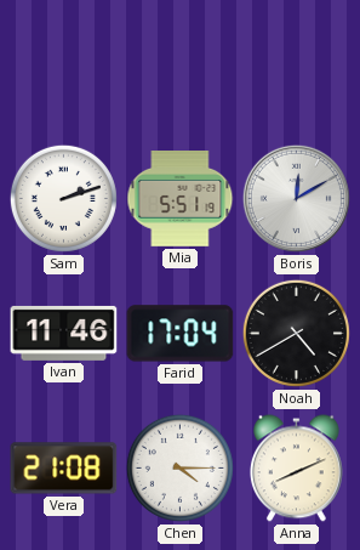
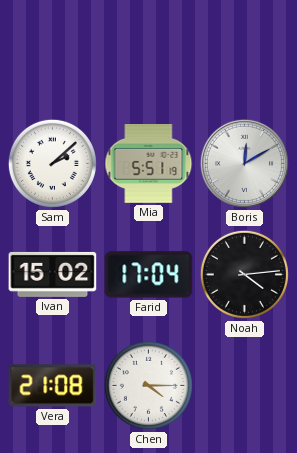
Sam: 2:12 -> 2:08
Ivan: 11:46 -> 15:02
Noah: 4:40 -> 4:14
Anna: 8:11 -> none
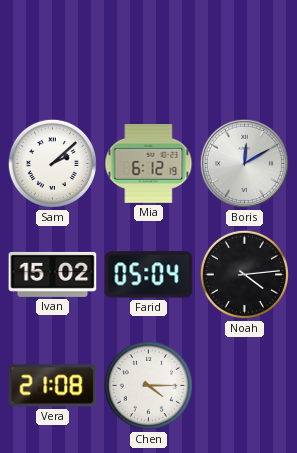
Mia: 5:51 -> 6:12
Farid: 17:04 -> 05:04
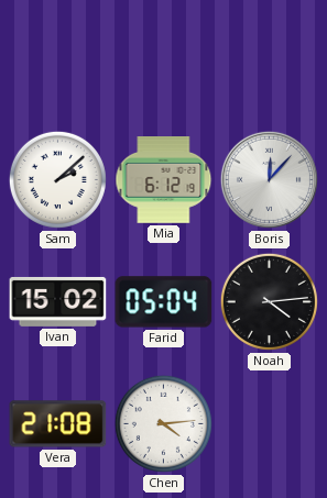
Boris: 12:10 -> 12:07
Chen: 4:15 -> 4:14
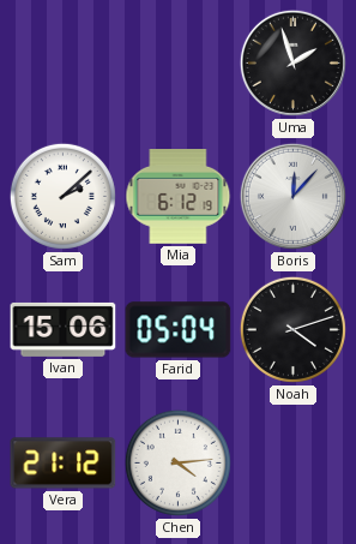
Uma: none -> 1:57
Ivan: 15:02 -> 15:06
Noah: 4:14 -> 4:12
Vera: 21:08 -> 21:12
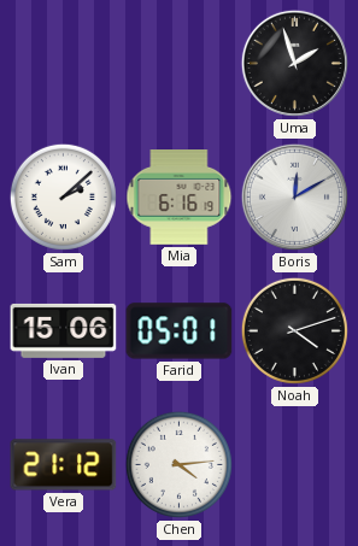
Mia: 6:12 -> 6:16
Boris: 12:07 -> 12:10
Farid: 05:04 -> 05:01
